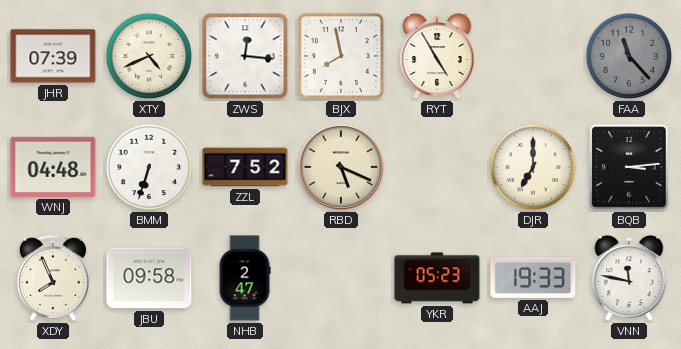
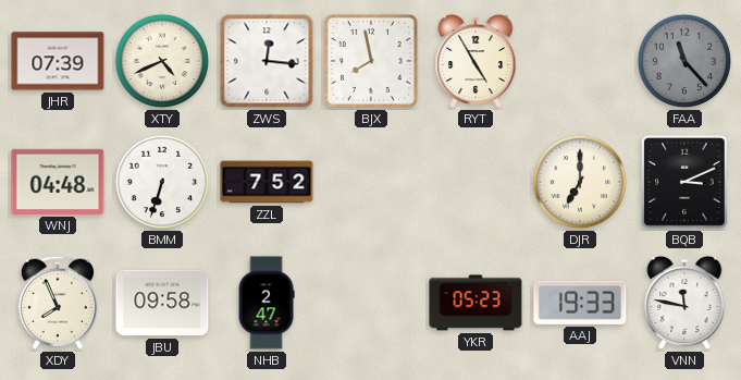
RBD: 5:19 -> none
BQB: 3:14 -> 3:11
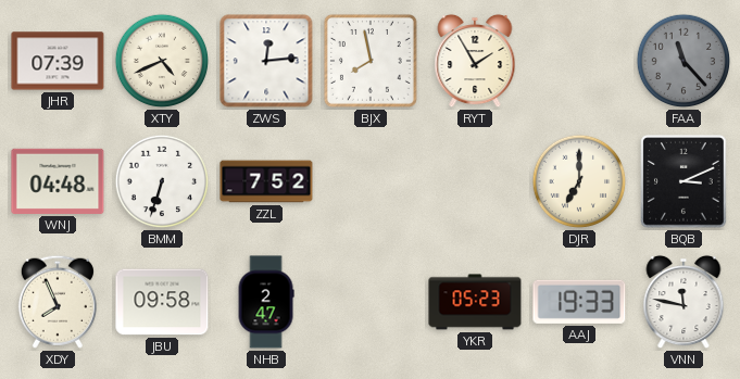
ZWS: 12:16 -> 12:14
RYT: 4:55 -> 1:55
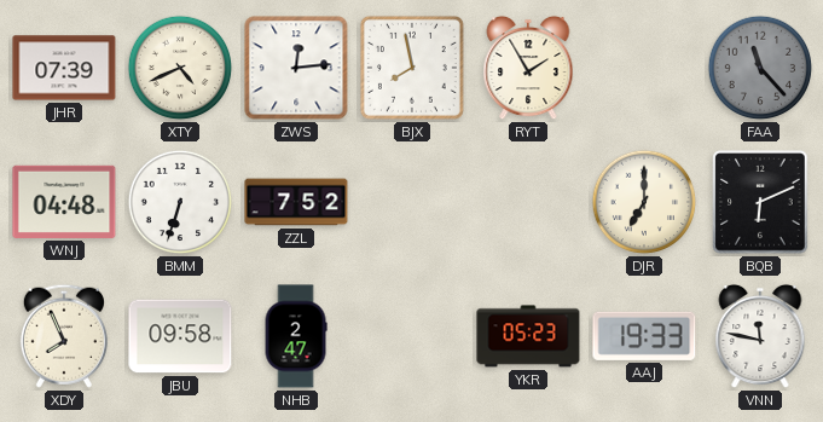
BQB: 3:11 -> 6:11
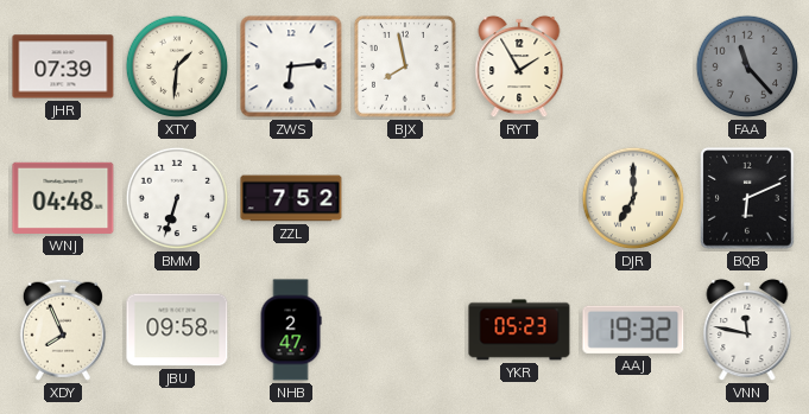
XTY: 4:41 -> 1:31
ZWS: 12:14 -> 6:14
AAJ: 19:33 -> 19:32
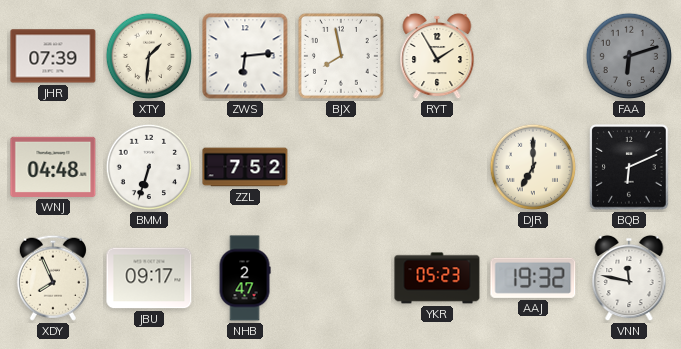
FAA: 11:23 -> 6:12
JBU: 09:58 -> 09:17
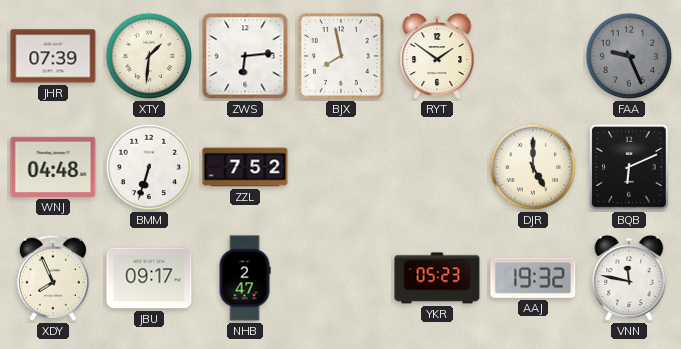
RYT: 1:55 -> 1:51
FAA: 6:12 -> 9:26
DJR: 7:00 -> 5:00
